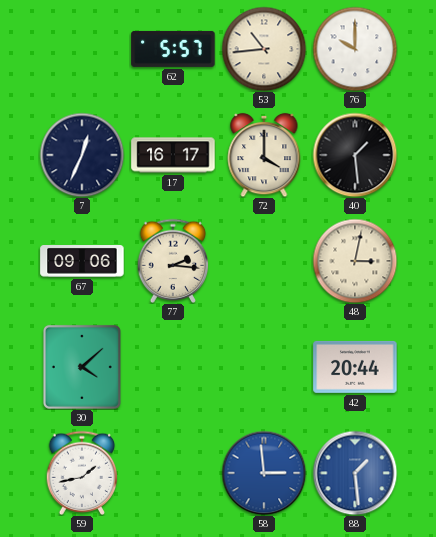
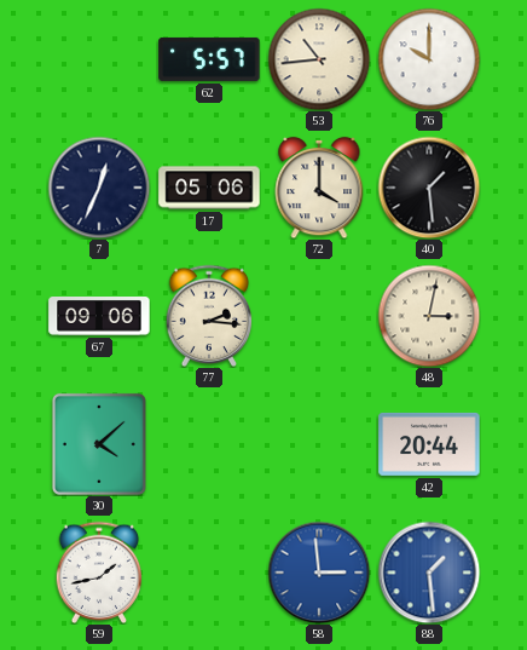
17: 16:17 -> 05:06
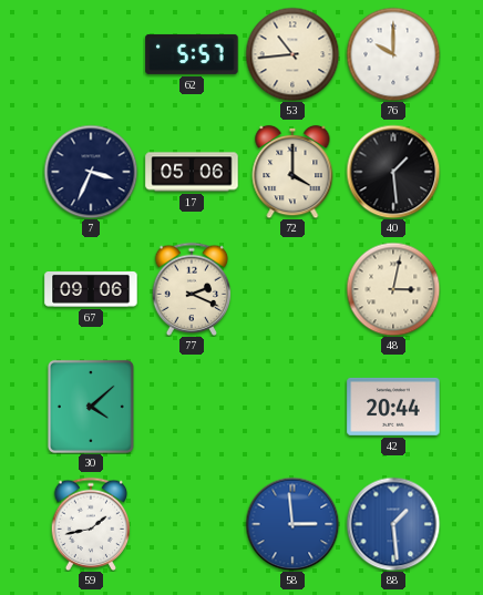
7: 12:34 -> 3:34
77: 2:16 -> 2:19
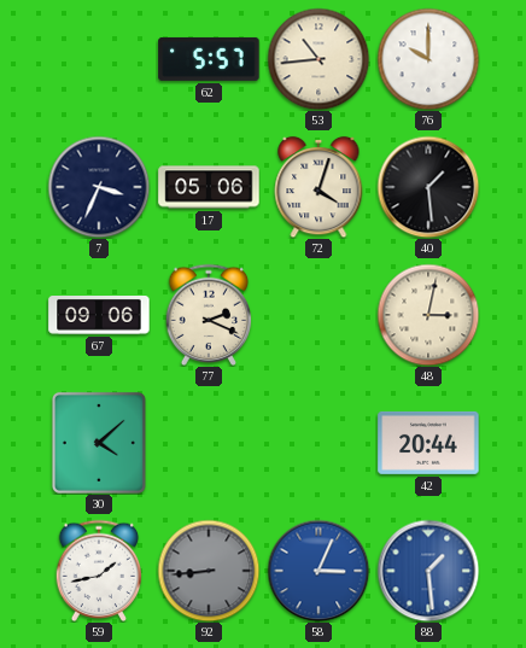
72: 4:00 -> 4:03
92: none -> 8:44
58: 2:59 -> 3:04
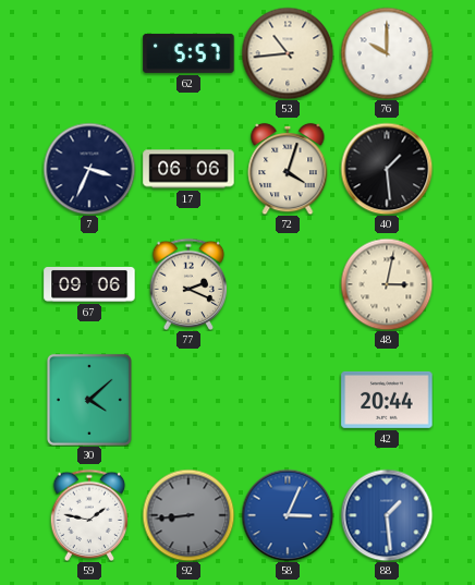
17: 05:06 -> 06:06
59: 1:43 -> 1:47
